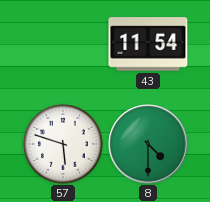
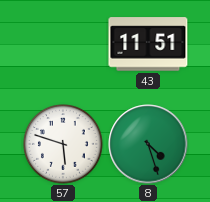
43: 11:54 -> 11:51
8: 4:30 -> 4:27
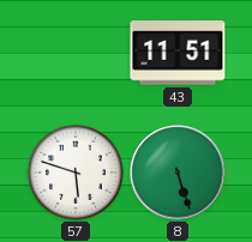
8: 4:27 -> 5:27
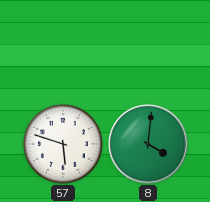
43: 11:51 -> none
8: 5:27 -> 4:01
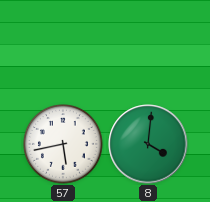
57: 5:48 -> 5:43
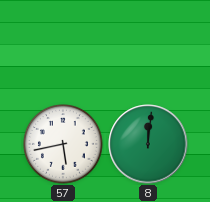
8: 4:01 -> 12:01
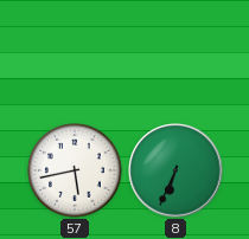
8: 12:01 -> 6:34
